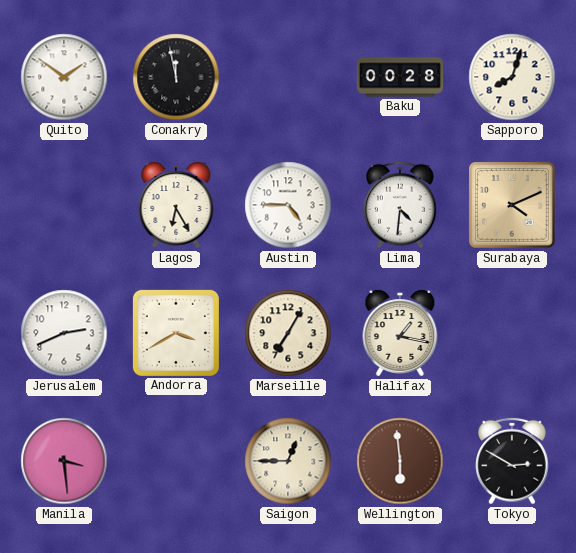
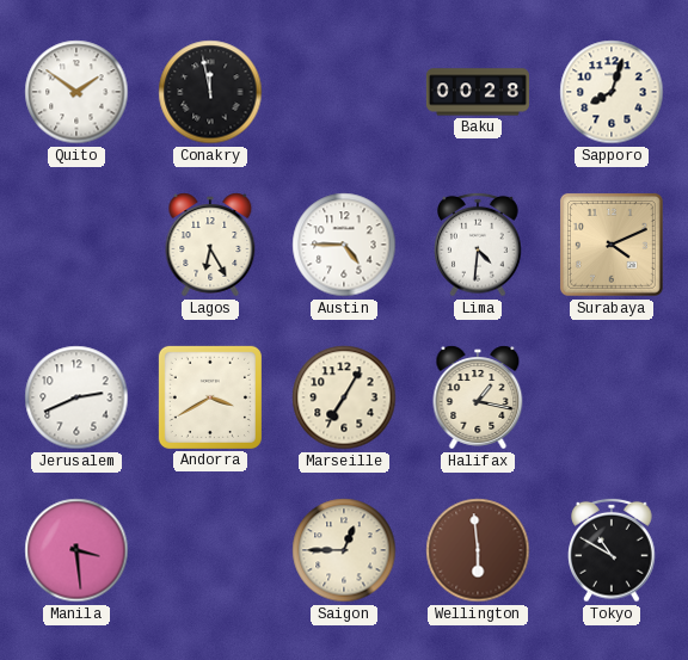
Tokyo: 2:50 -> 10:50
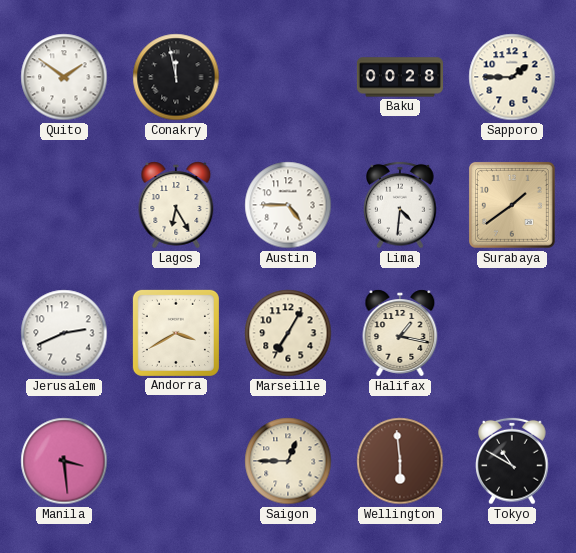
Sapporo: 8:03 -> 1:45
Surabaya: 4:11 -> 1:39
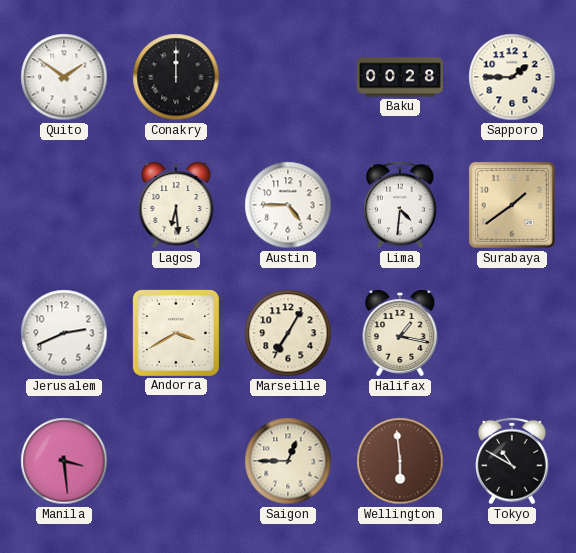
Conakry: 11:58 -> 12:00
Lagos: 6:25 -> 6:29
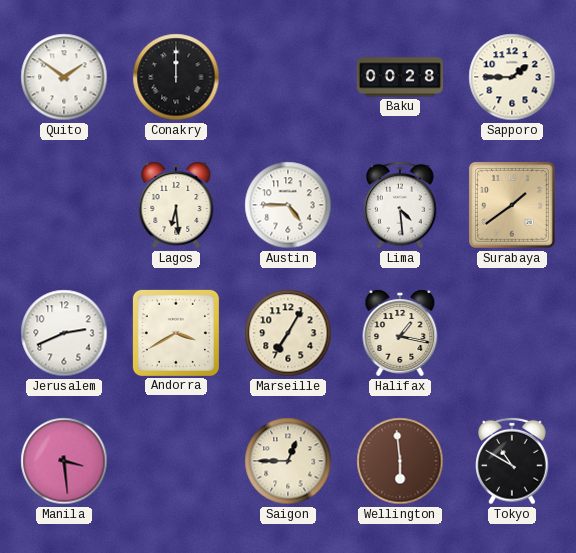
Lima: 4:31 -> 4:29
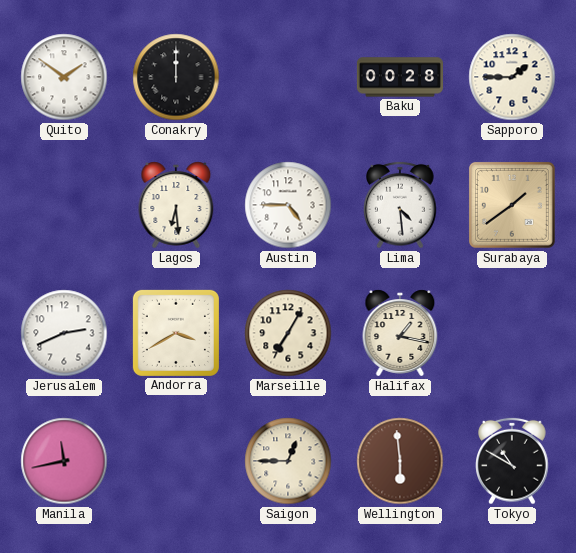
Manila: 3:29 -> 11:43
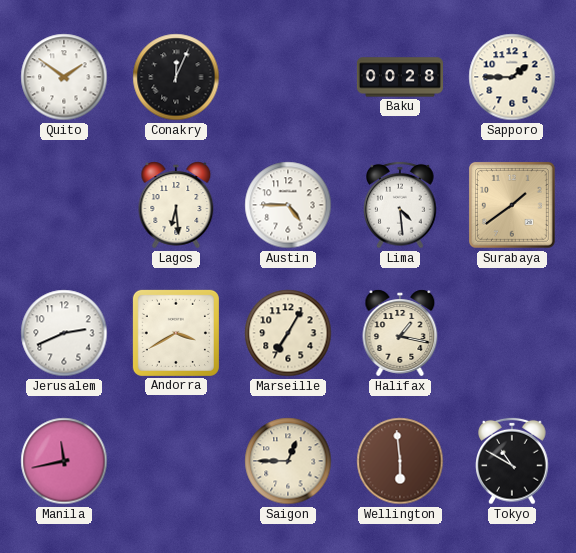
Conakry: 12:00 -> 12:04
